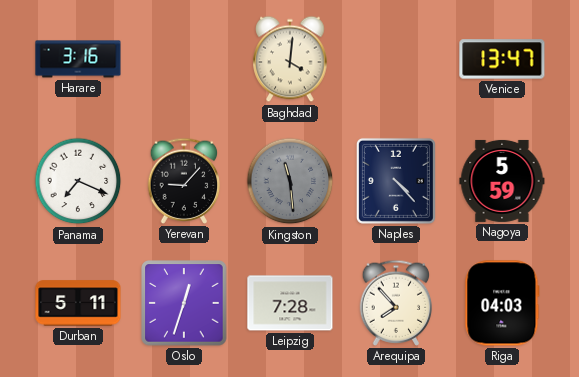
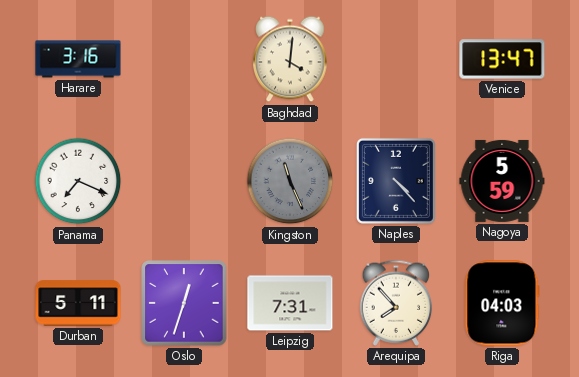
Yerevan: 9:07 -> none
Kingston: 11:29 -> 11:26
Leipzig: 7:28 -> 7:31
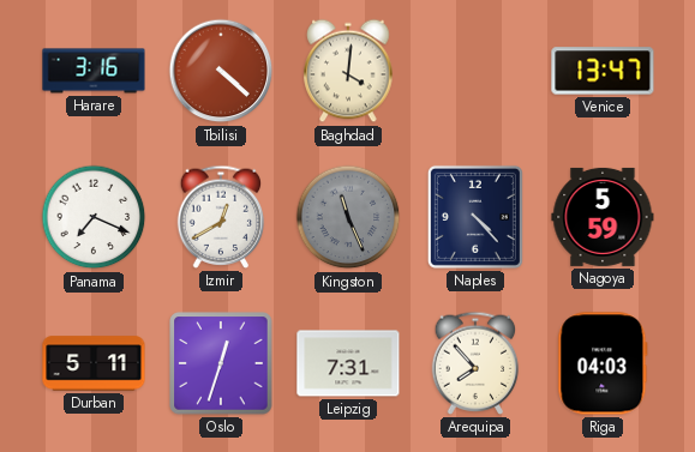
Tbilisi: none -> 4:22
Izmir: none -> 12:40
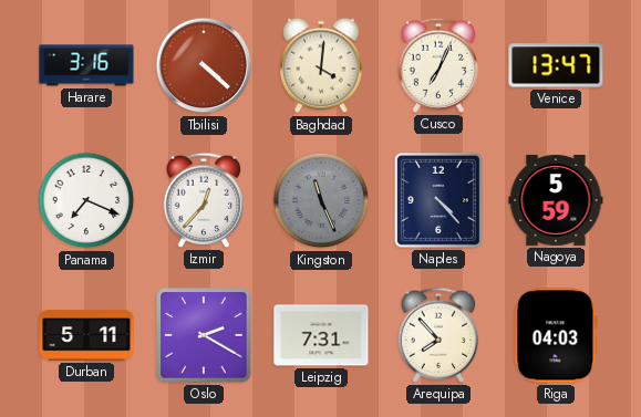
Cusco: none -> 7:04
Izmir: 12:40 -> 12:37
Oslo: 12:33 -> 2:20
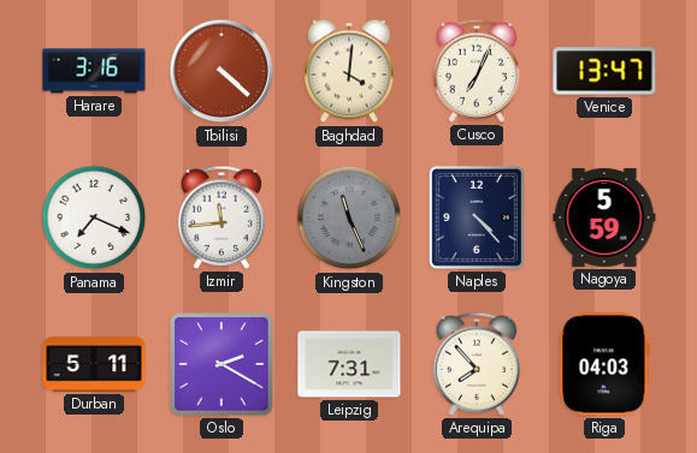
Izmir: 12:37 -> 11:44
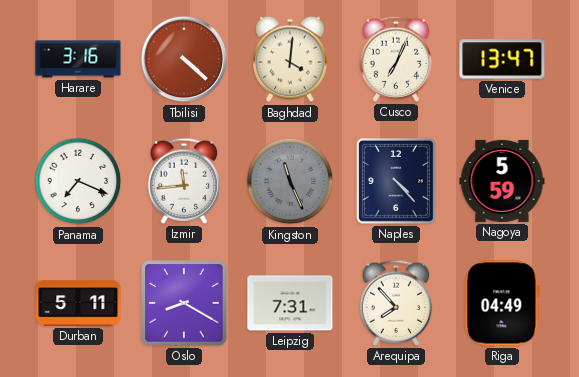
Oslo: 2:20 -> 8:20
Riga: 04:03 -> 04:49
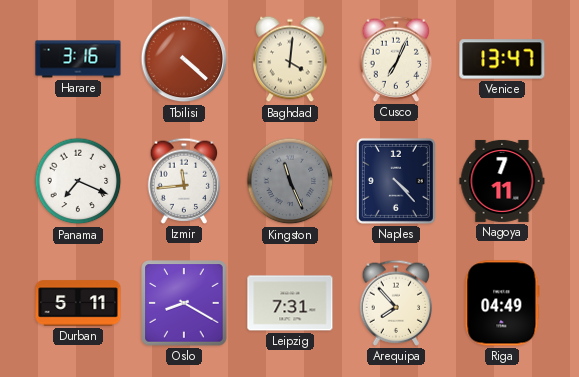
Nagoya: 5:59 -> 7:11
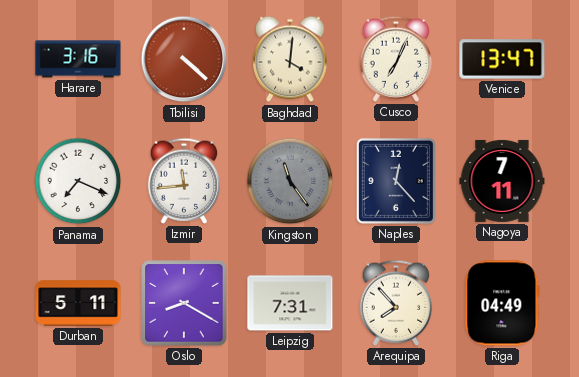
Kingston: 11:26 -> 11:24
Naples: 4:23 -> 12:23
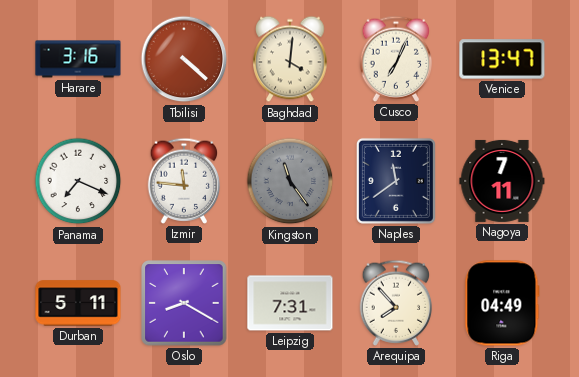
Izmir: 11:44 -> 11:46
Naples: 12:23 -> 11:39
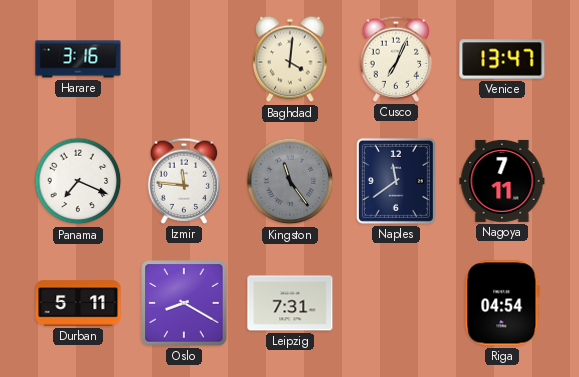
Tbilisi: 4:22 -> none
Arequipa: 7:53 -> none
Riga: 04:49 -> 04:54
